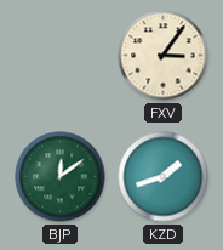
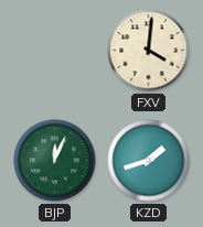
FXV: 3:06 -> 4:01
BJP: 12:09 -> 12:04
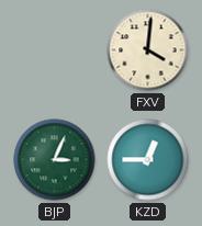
BJP: 12:04 -> 3:04
KZD: 1:42 -> 12:45
